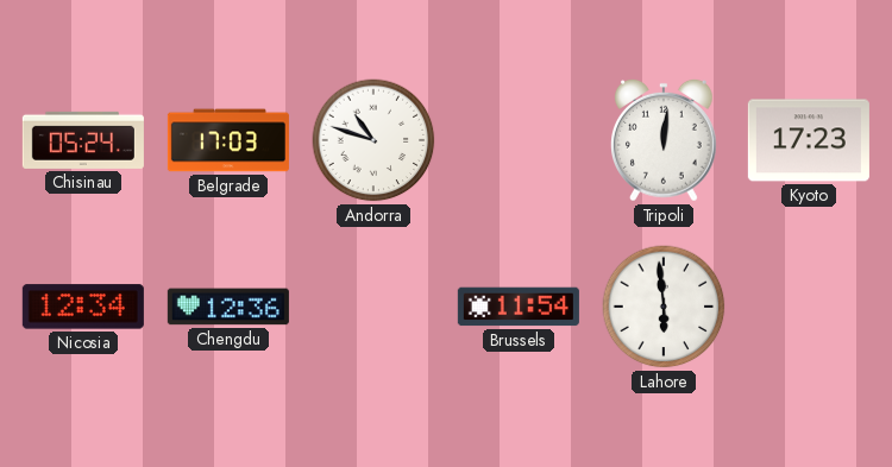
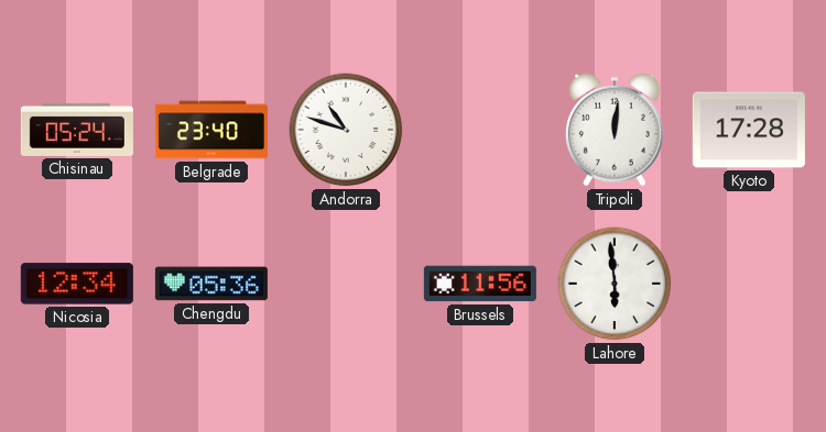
Belgrade: 17:03 -> 23:40
Kyoto: 17:23 -> 17:28
Chengdu: 12:36 -> 05:36
Brussels: 11:54 -> 11:56
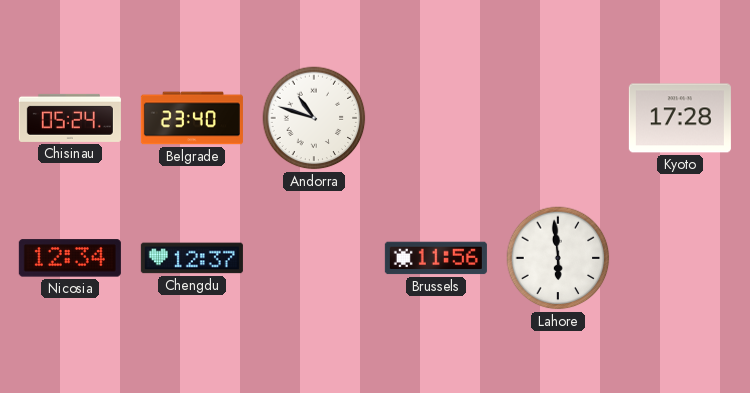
Tripoli: 12:01 -> none
Chengdu: 05:36 -> 12:37
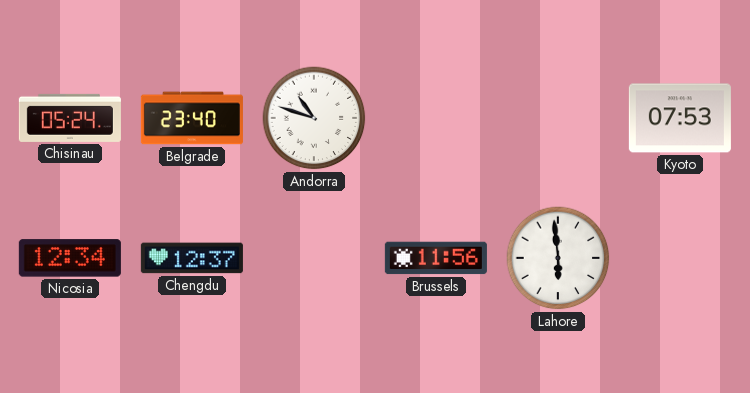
Kyoto: 17:28 -> 07:53
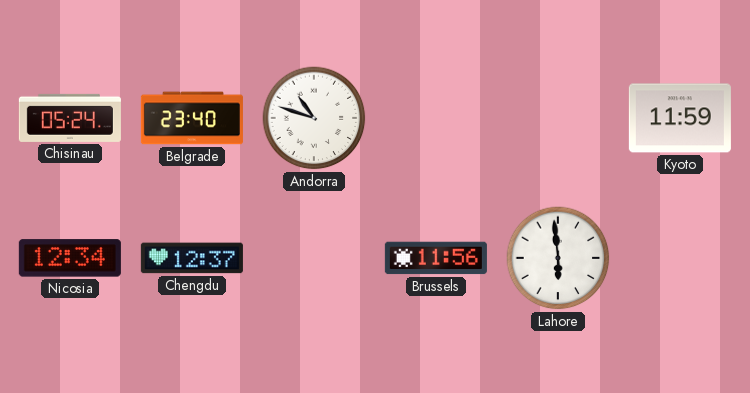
Kyoto: 07:53 -> 11:59
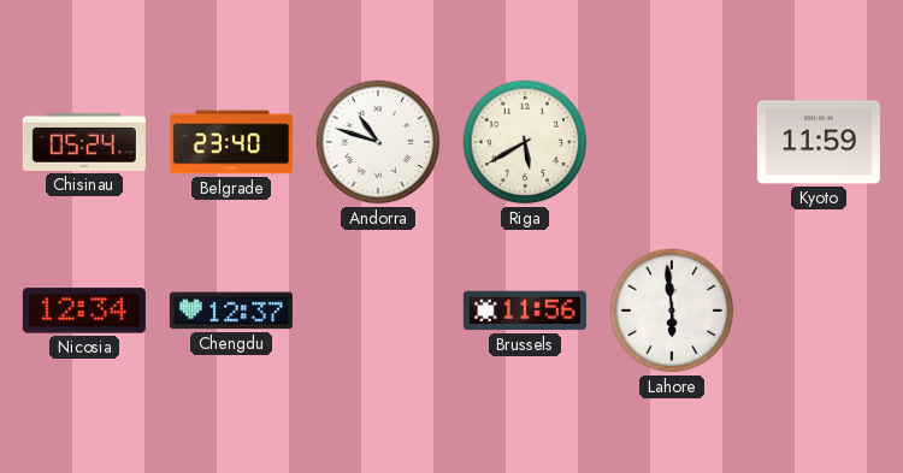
Riga: none -> 5:40
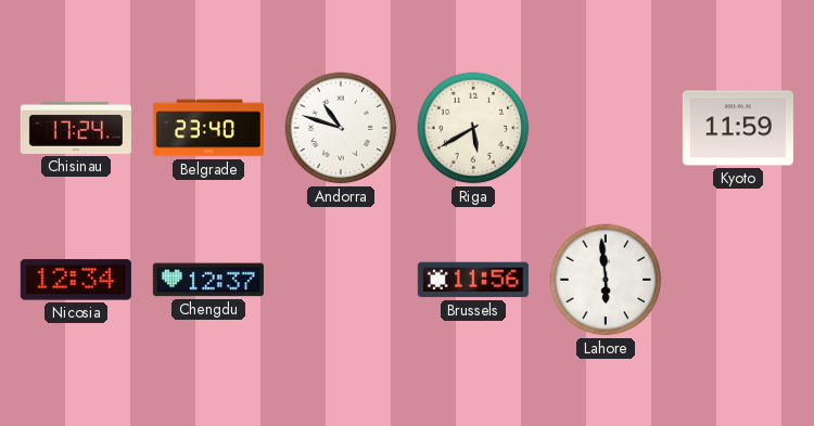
Chisinau: 05:24 -> 17:24
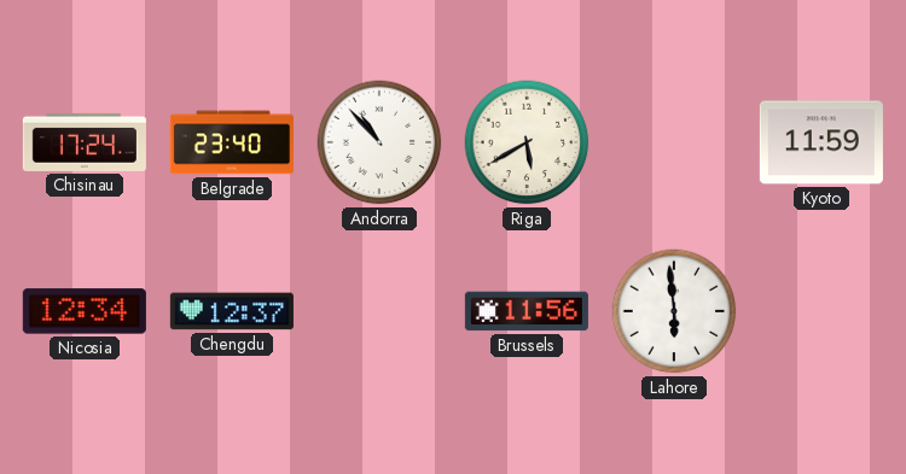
Andorra: 10:48 -> 10:53
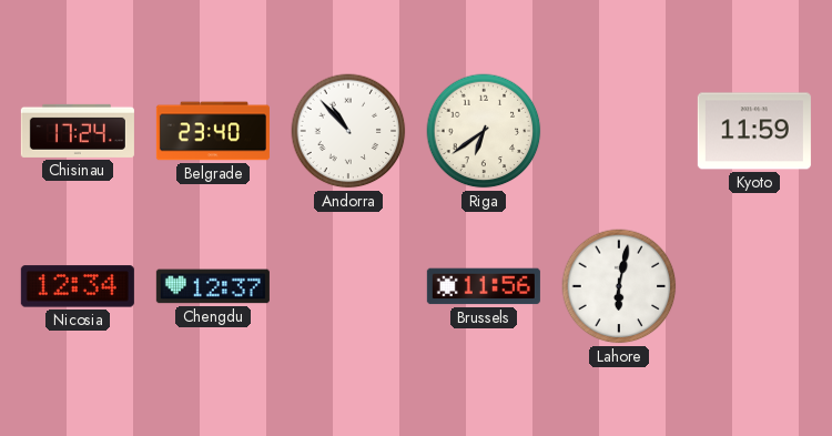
Riga: 5:40 -> 6:39
Lahore: 5:59 -> 6:02
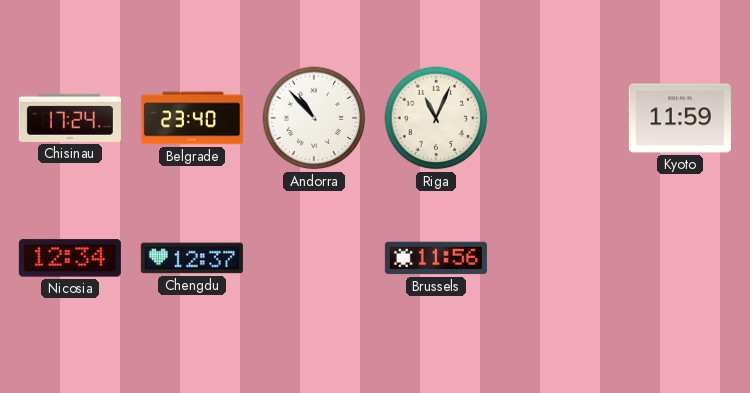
Riga: 6:39 -> 11:04
Lahore: 6:02 -> none
